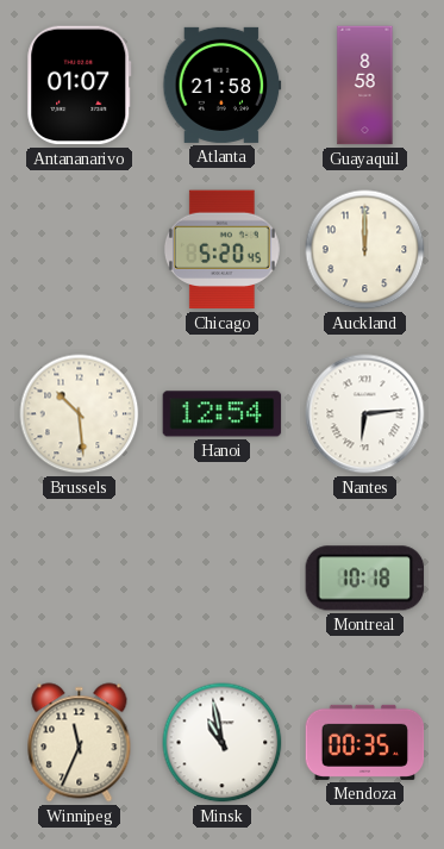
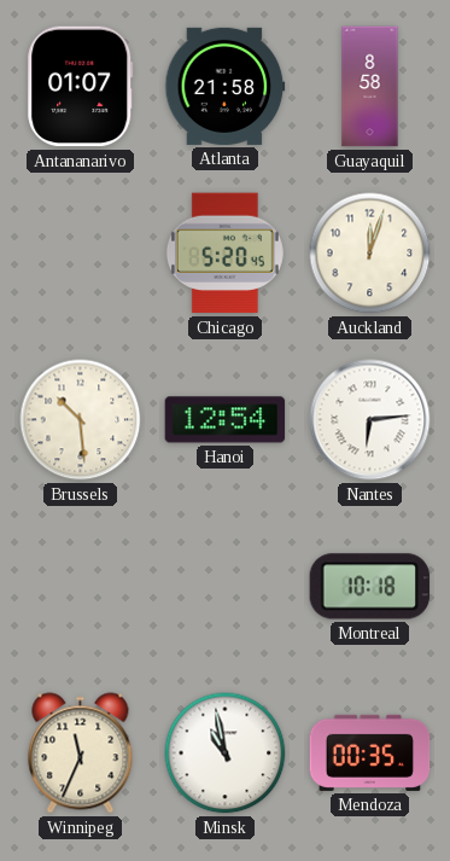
Auckland: 12:00 -> 12:03
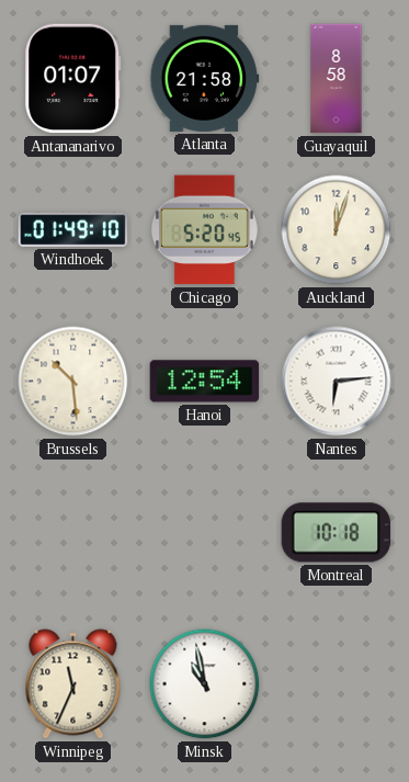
Windhoek: none -> 01:49
Mendoza: 00:35 -> none
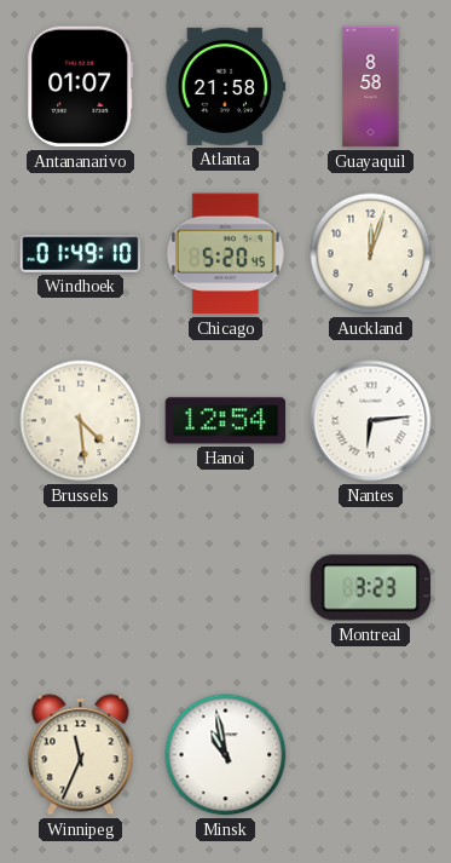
Brussels: 10:29 -> 4:29
Montreal: 10:18 -> 3:23
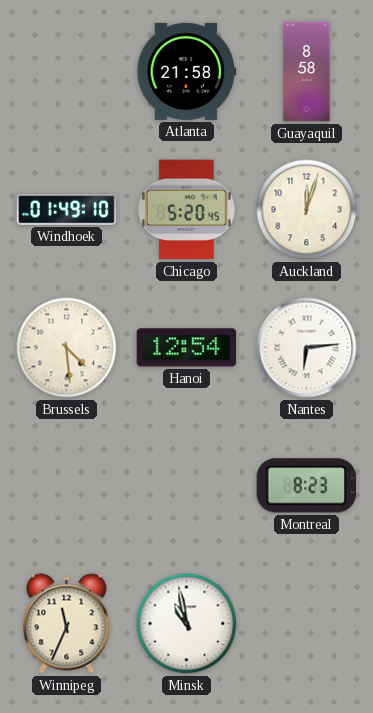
Antananarivo: 01:07 -> none
Montreal: 3:23 -> 8:23
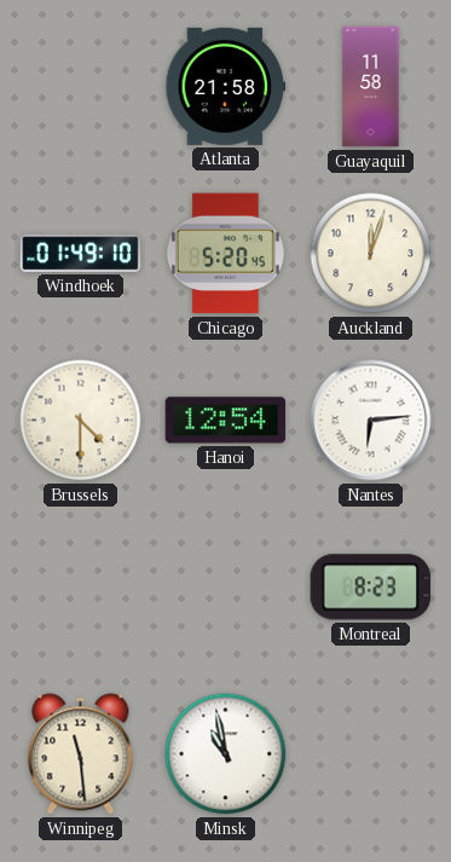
Guayaquil: 8:58 -> 11:58
Brussels: 4:29 -> 4:30
Winnipeg: 11:34 -> 11:29
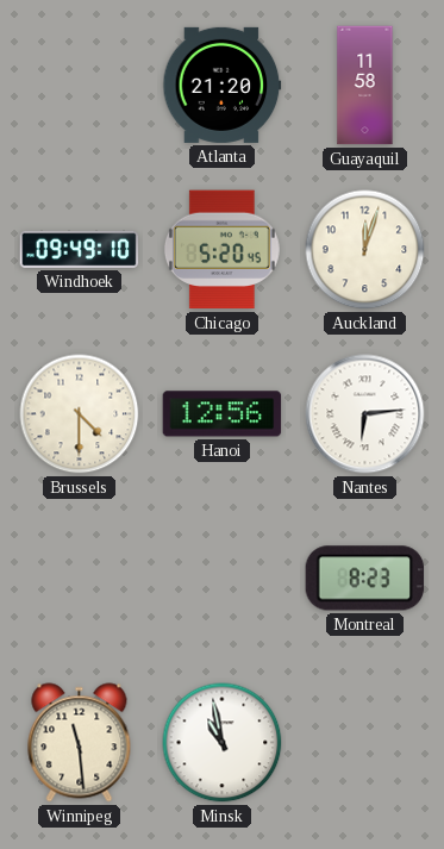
Atlanta: 21:58 -> 21:20
Windhoek: 01:49 -> 09:49
Hanoi: 12:54 -> 12:56
